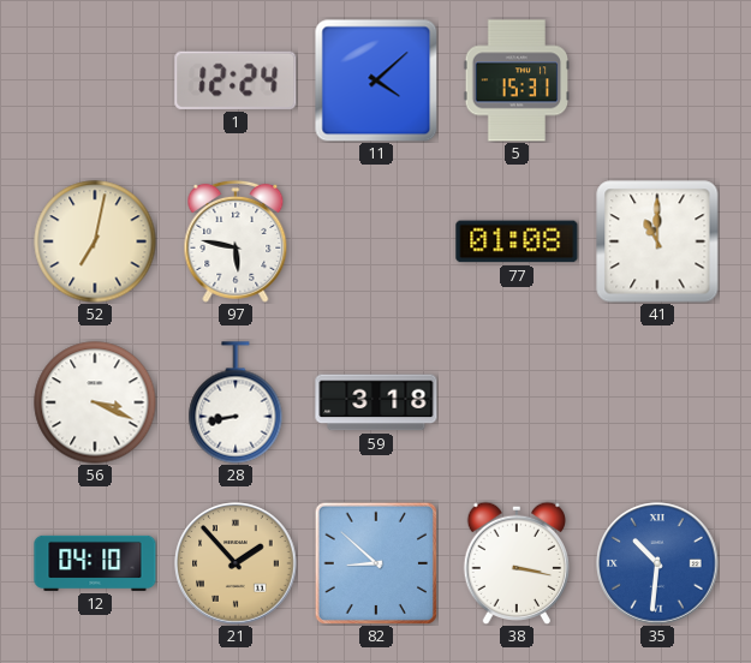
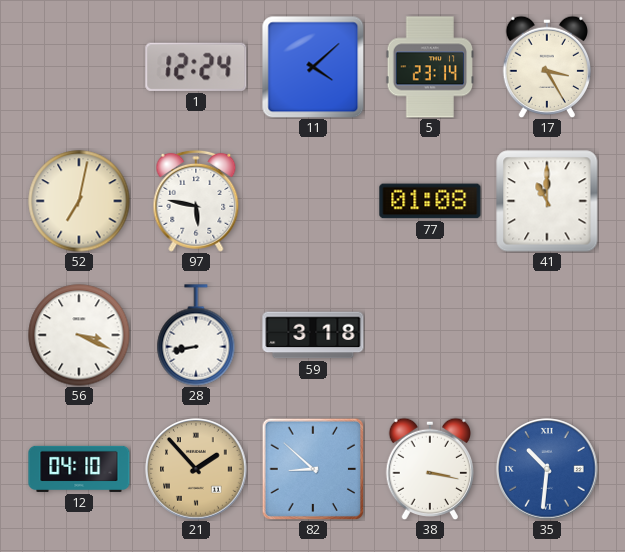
5: 15:31 -> 23:14
17: none -> 3:25
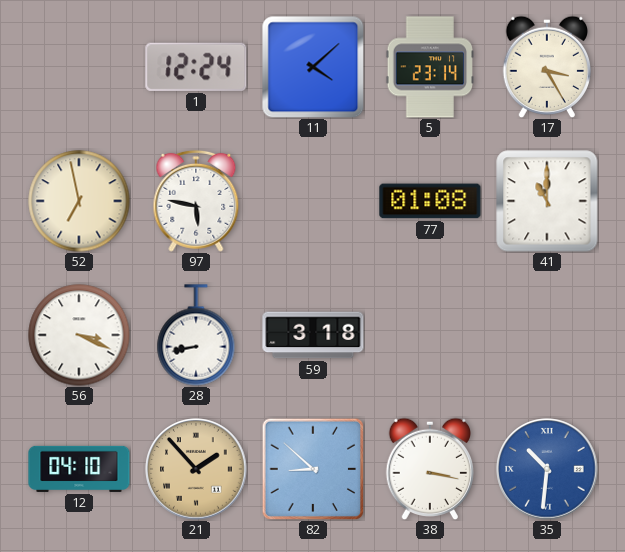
52: 7:02 -> 6:58
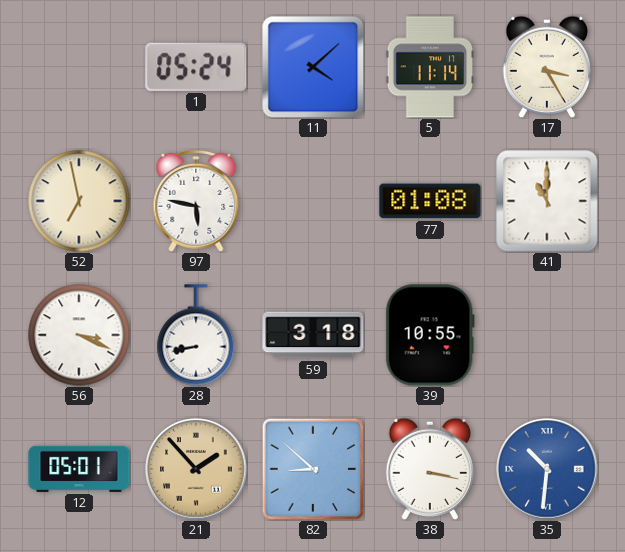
1: 12:24 -> 05:24
5: 23:14 -> 11:14
39: none -> 10:55
12: 04:10 -> 05:01
